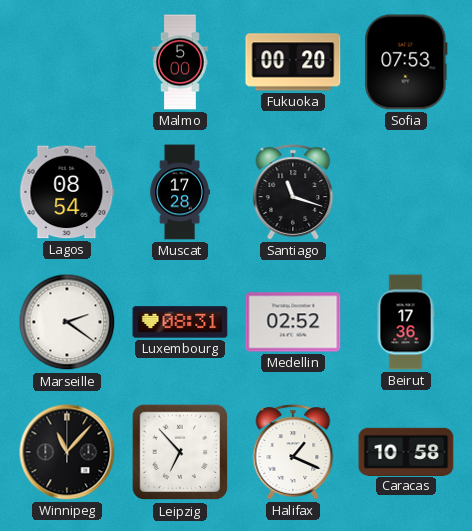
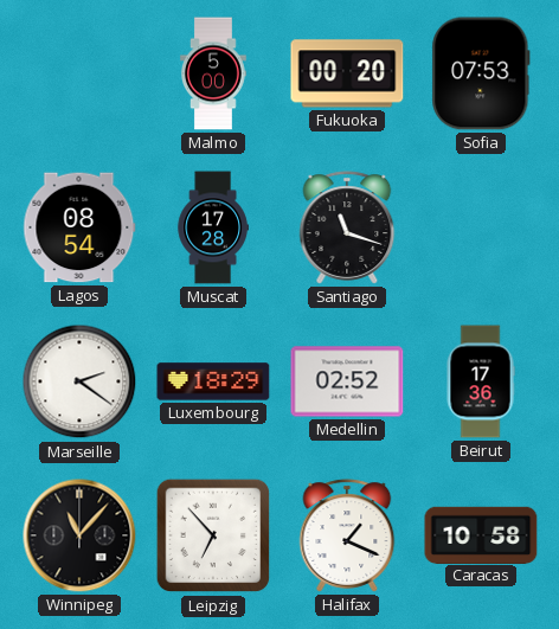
Luxembourg: 08:31 -> 18:29
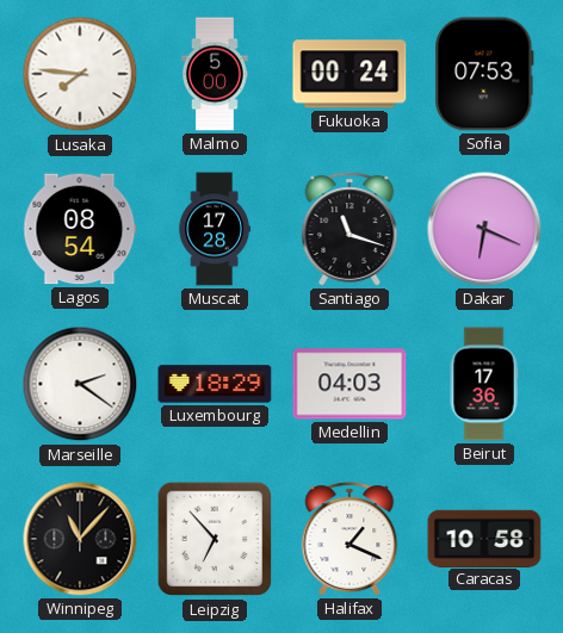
Lusaka: none -> 7:46
Fukuoka: 00:20 -> 00:24
Dakar: none -> 6:19
Medellin: 02:52 -> 04:03
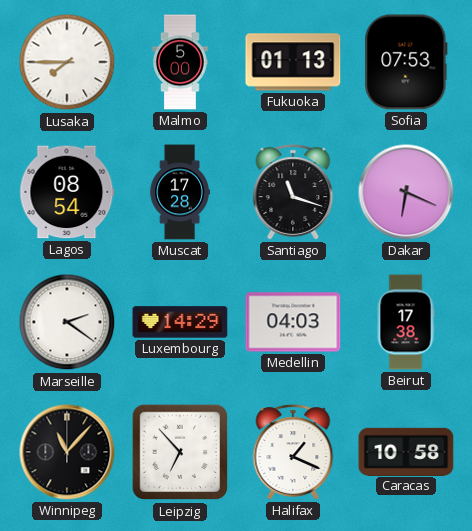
Lusaka: 7:46 -> 7:45
Fukuoka: 00:24 -> 01:13
Luxembourg: 18:29 -> 14:29
Beirut: 17:36 -> 17:38
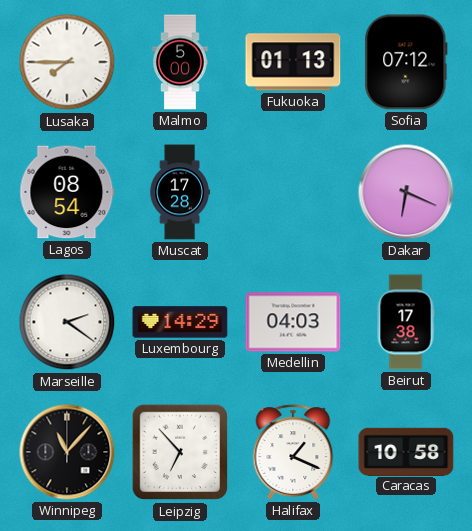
Sofia: 07:53 -> 07:12
Santiago: 11:18 -> none
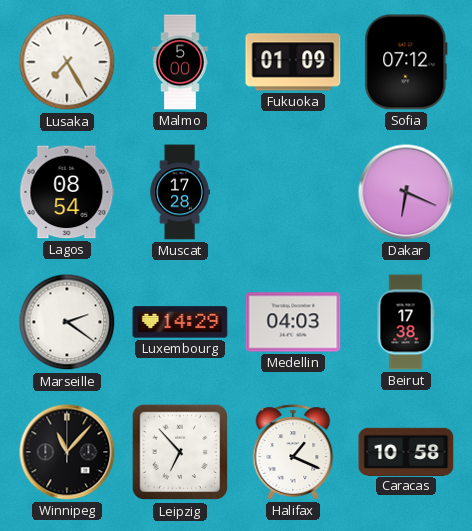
Lusaka: 7:45 -> 7:25
Fukuoka: 01:13 -> 01:09
